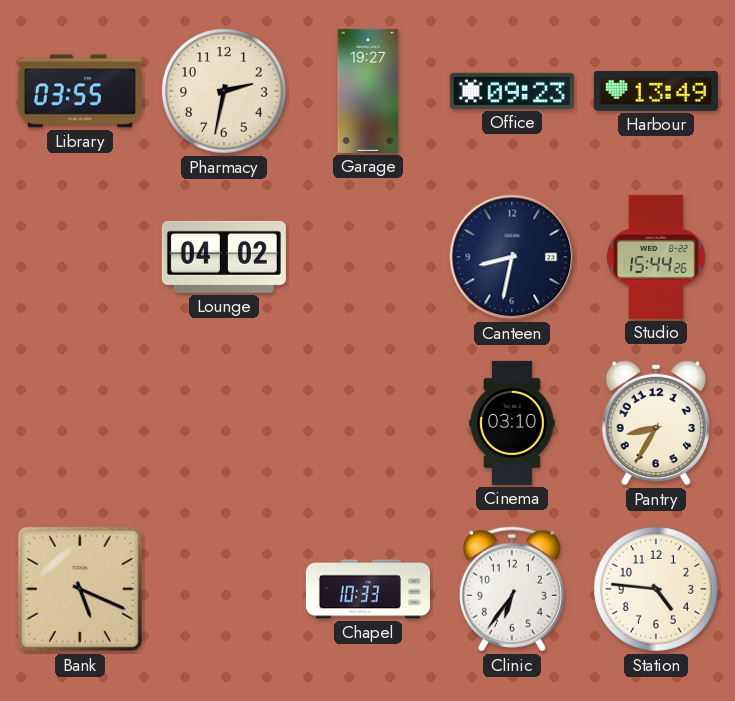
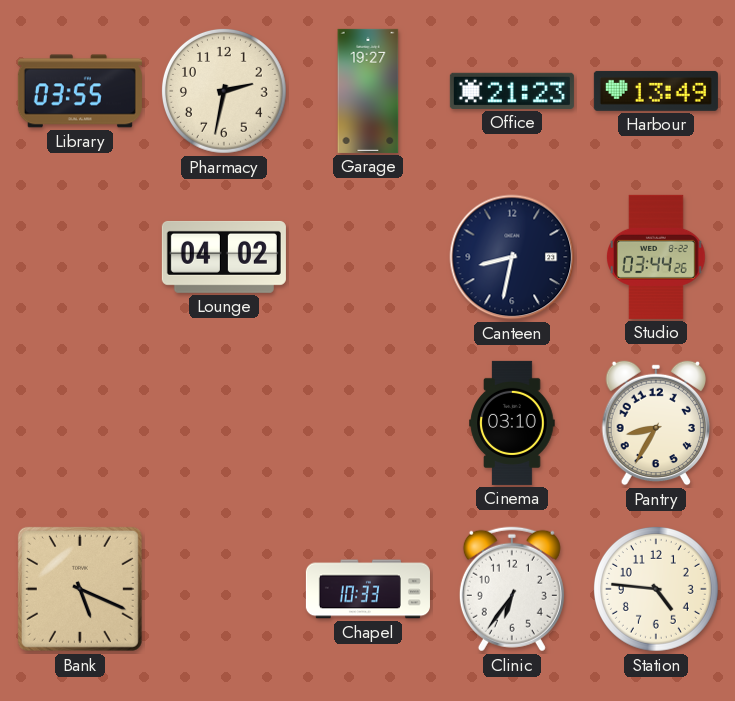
Office: 09:23 -> 21:23
Studio: 15:44 -> 03:44
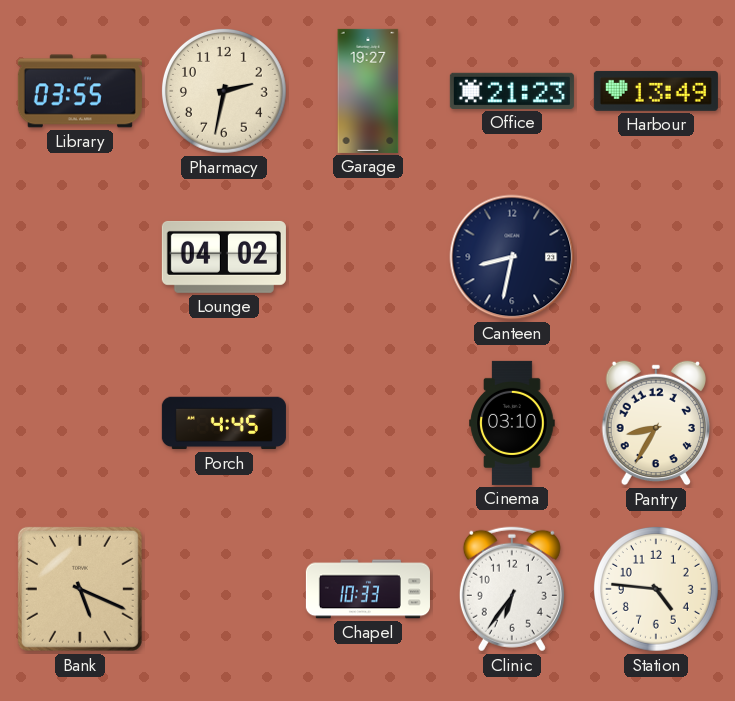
Studio: 03:44 -> none
Porch: none -> 4:45
